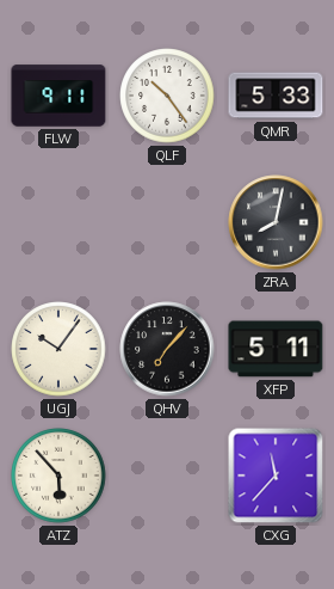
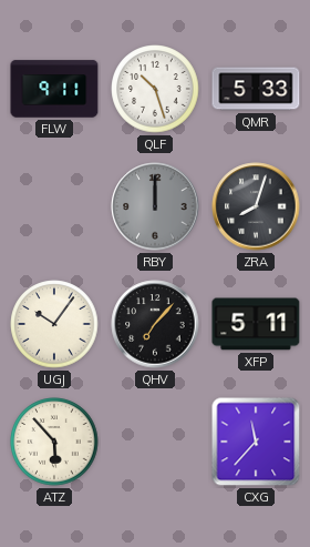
QLF: 10:24 -> 10:27
RBY: none -> 12:00
ZRA: 8:02 -> 8:03
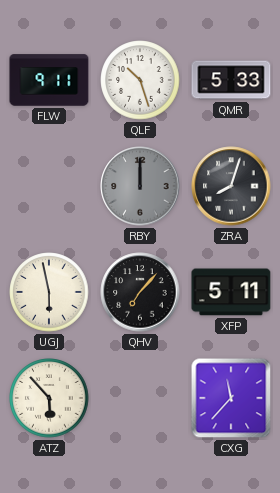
UGJ: 10:06 -> 5:58
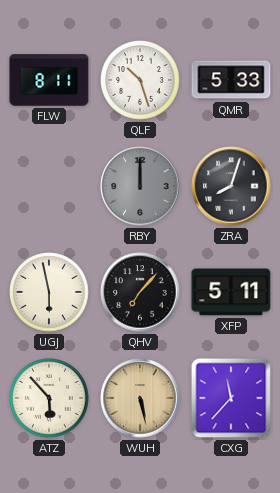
FLW: 9:11 -> 8:11
WUH: none -> 5:28
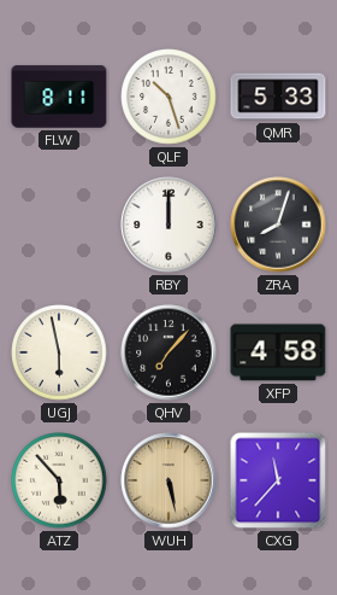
RBY dial: grey -> white
XFP: 5:11 -> 4:58
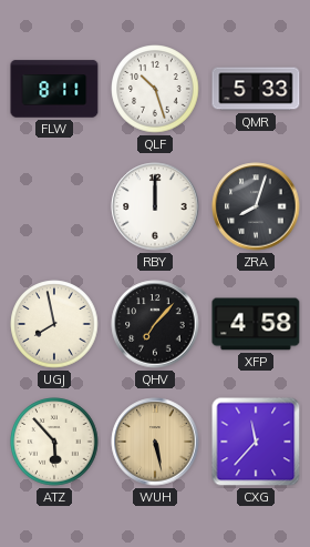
UGJ: 5:58 -> 7:58
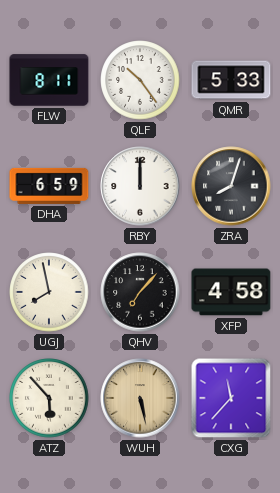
QLF: 10:27 -> 10:24
DHA: none -> 6:59
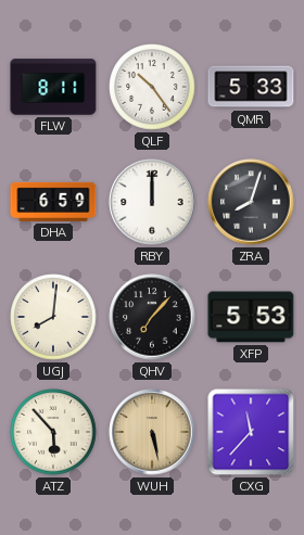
UGJ: 7:58 -> 8:01
XFP: 4:58 -> 5:53
